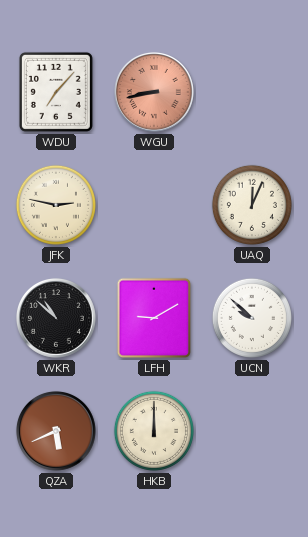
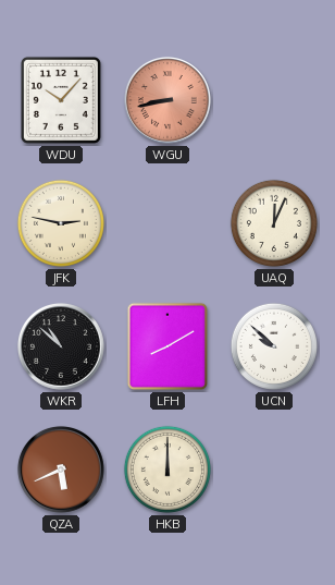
WDU: 7:07 -> 10:07
LFH: 9:10 -> 8:10
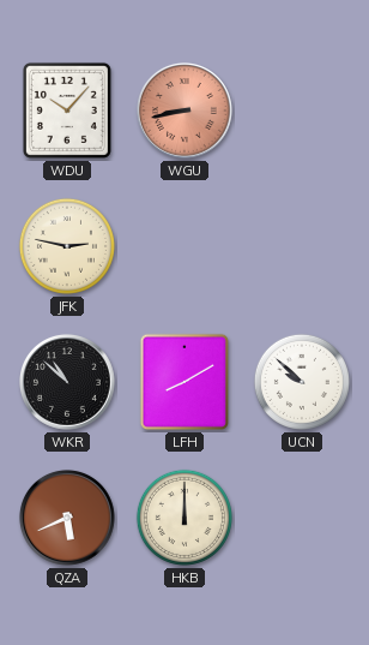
UAQ: 12:04 -> none
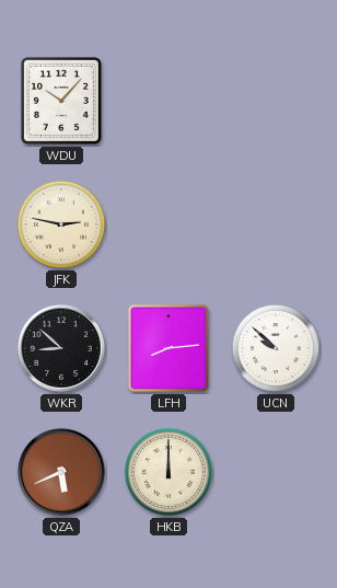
WGU: 8:43 -> none
WKR: 10:52 -> 8:52
LFH: 8:10 -> 8:14
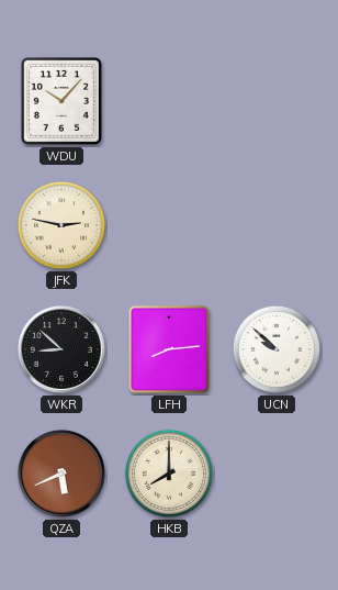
HKB: 12:00 -> 8:00
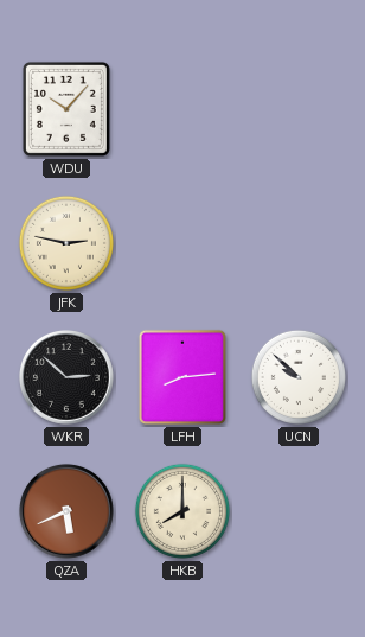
WKR: 8:52 -> 2:52
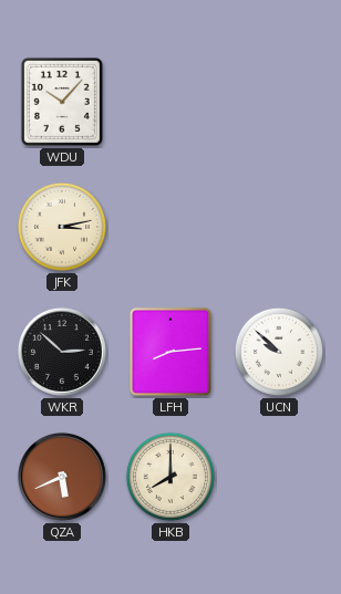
JFK: 2:47 -> 3:13
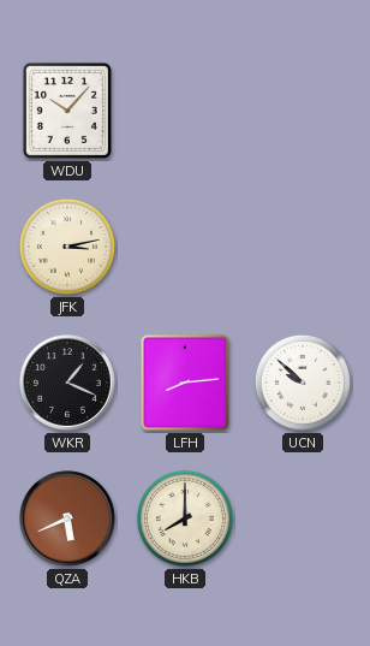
WKR: 2:52 -> 1:19
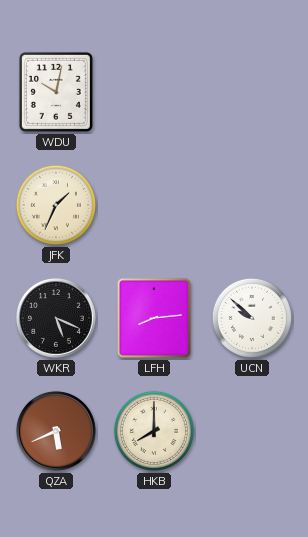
WDU: 10:07 -> 10:02
JFK: 3:13 -> 1:34
WKR: 1:19 -> 5:19
